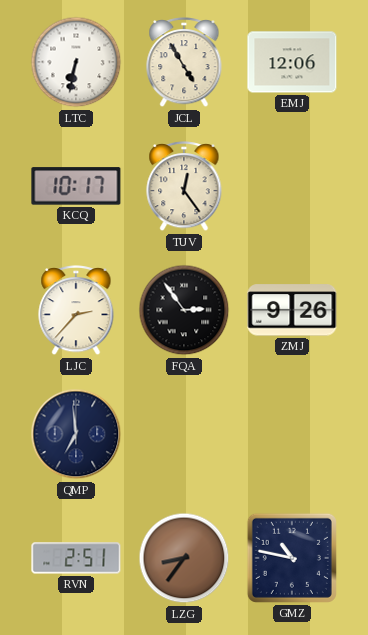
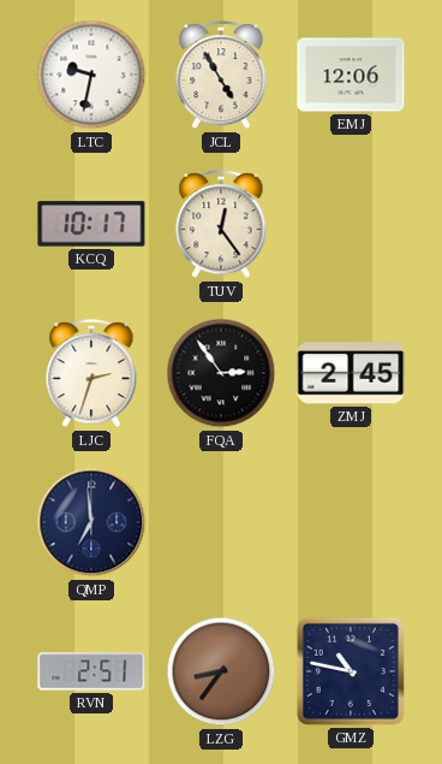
LTC: 6:32 -> 9:32
LJC: 2:37 -> 2:33
ZMJ: 9:26 -> 2:45
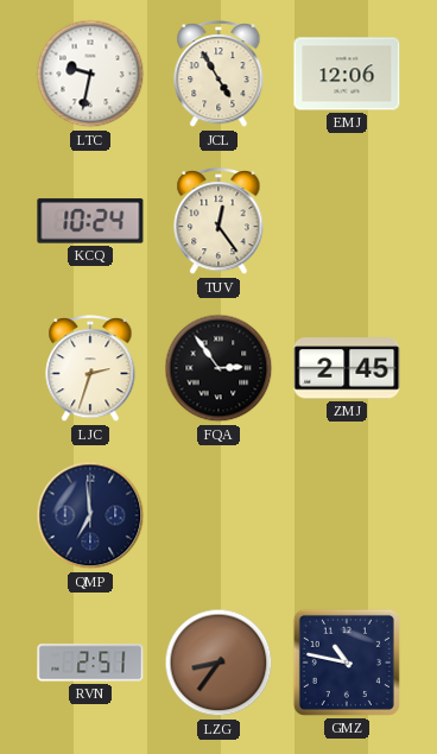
KCQ: 10:17 -> 10:24
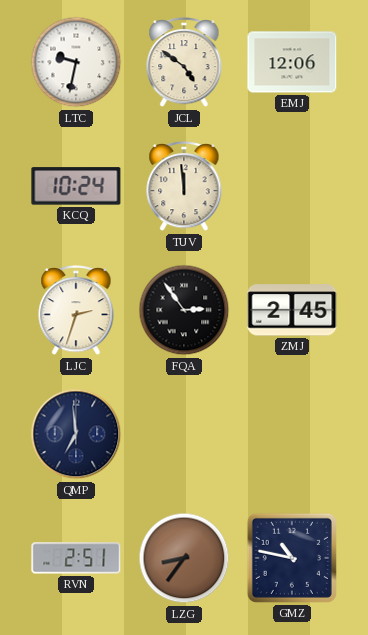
JCL: 4:55 -> 4:51
TUV: 12:24 -> 11:59
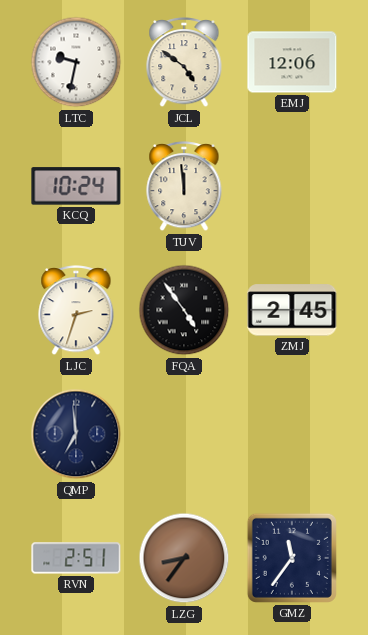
FQA: 2:54 -> 4:54
GMZ: 10:47 -> 11:36
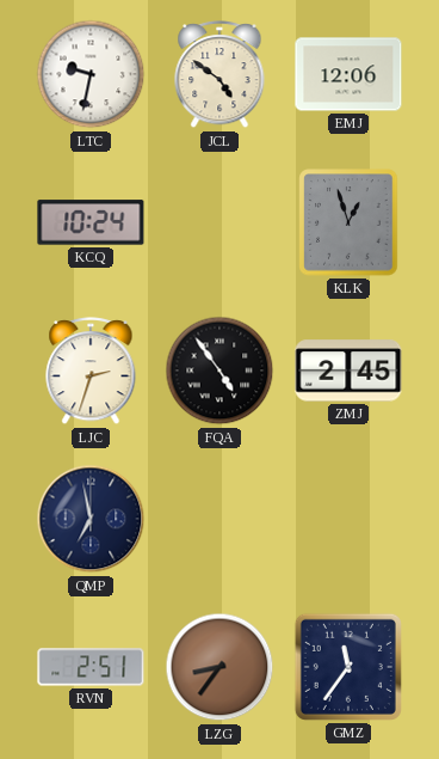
TUV: 11:59 -> none
KLK: none -> 12:57
QMP: 6:59 -> 6:58
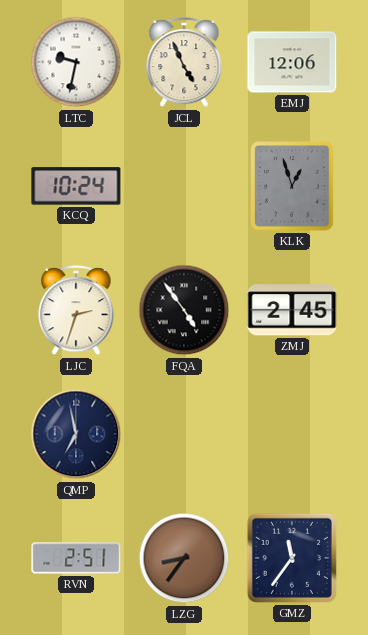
JCL: 4:51 -> 4:56
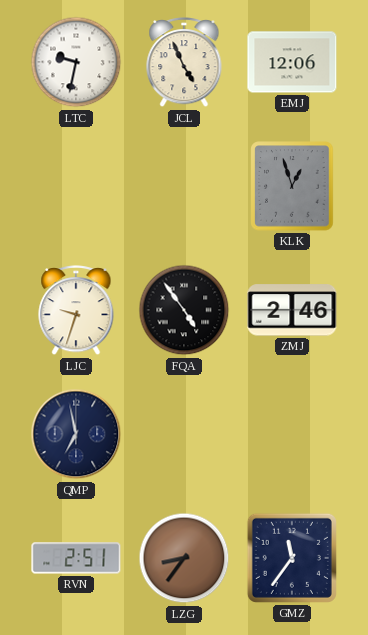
KCQ: 10:24 -> none
LJC: 2:33 -> 9:33
ZMJ: 2:45 -> 2:46
